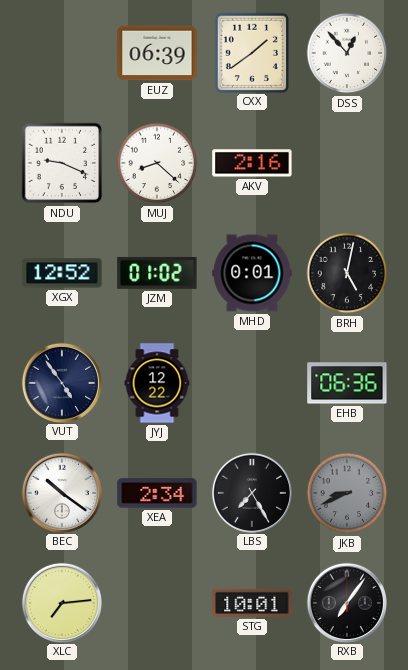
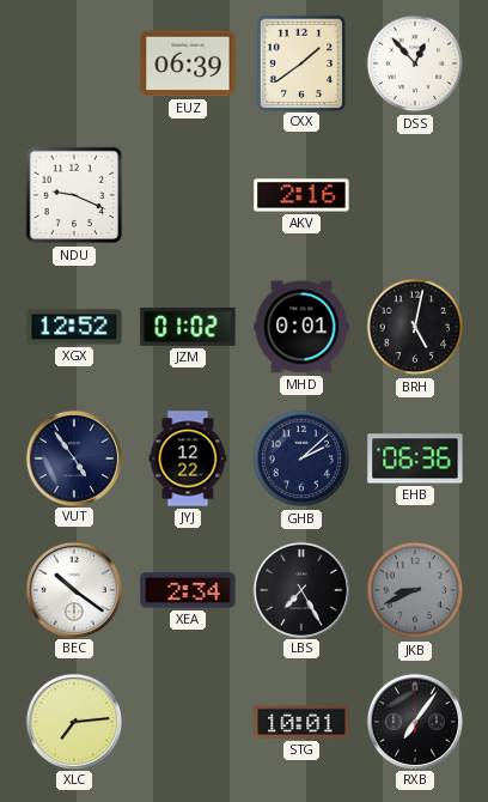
MUJ: 8:22 -> none
GHB: none -> 2:08
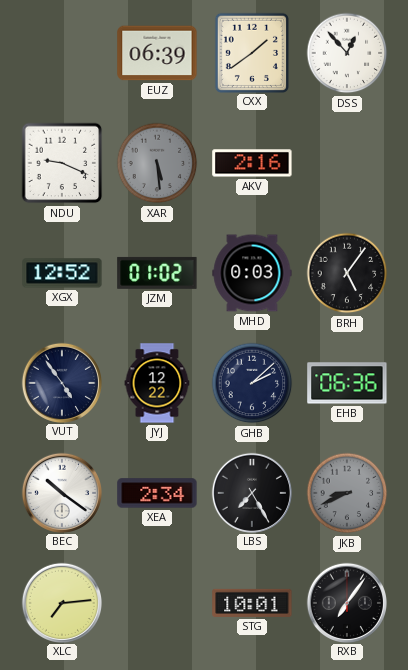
XAR: none -> 5:29
MHD: 0:01 -> 0:03
BRH: 5:02 -> 5:06
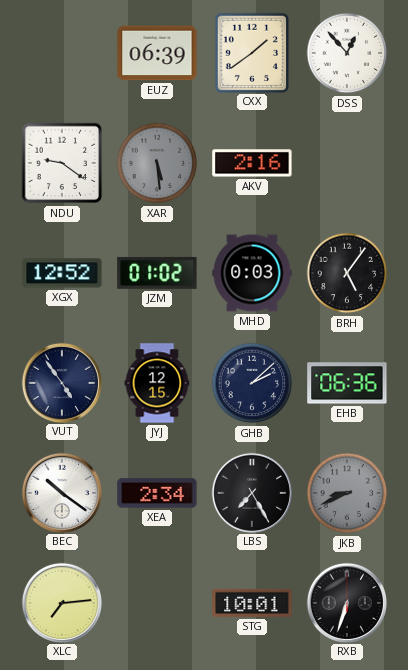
NDU: 9:19 -> 9:21
JYJ: 12:22 -> 12:15
RXB: 7:06 -> 6:33
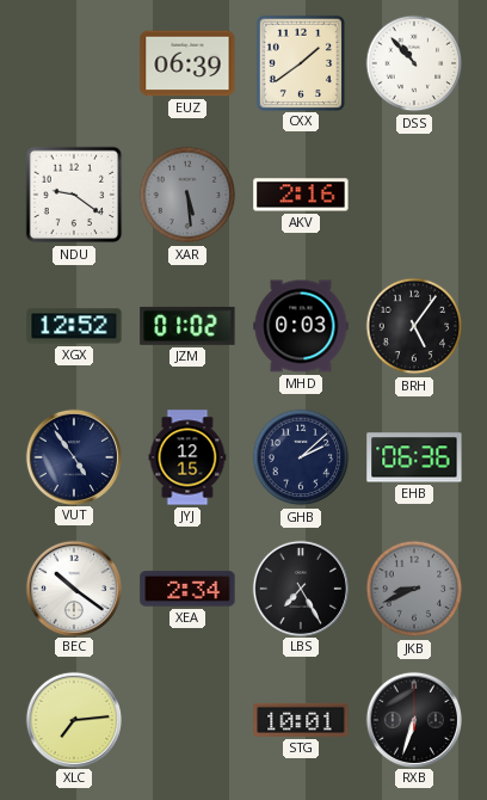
DSS: 12:53 -> 10:53
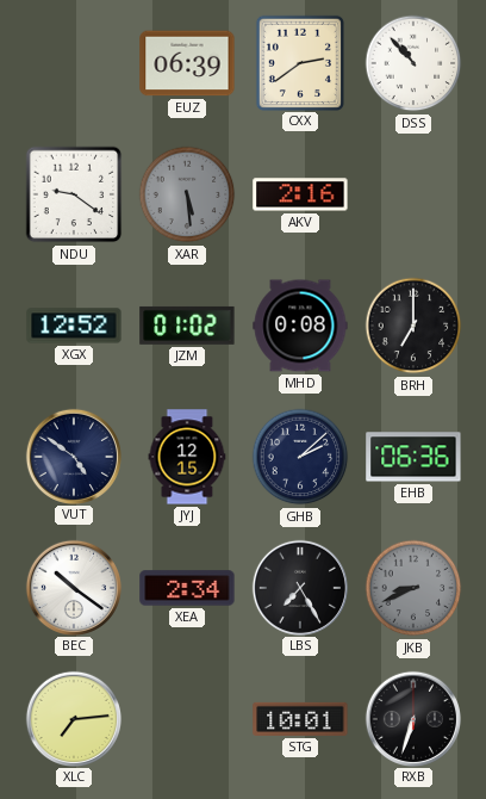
CXX: 1:39 -> 2:39
MHD: 0:03 -> 0:08
BRH: 5:06 -> 7:00
VUT: 4:54 -> 4:51
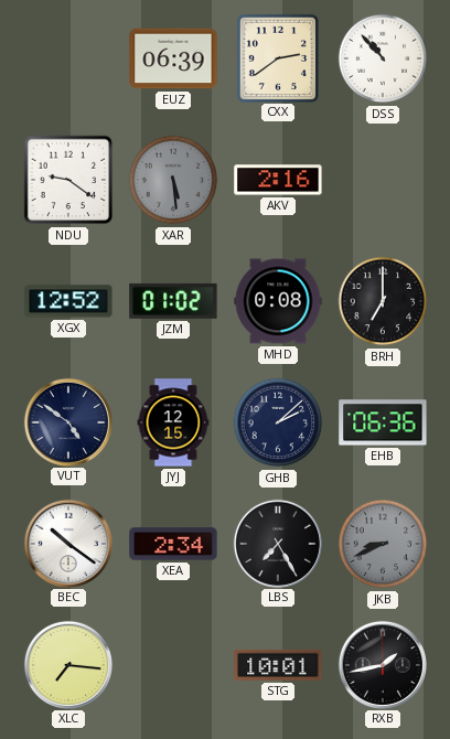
XLC: 7:14 -> 7:16
RXB: 6:33 -> 1:43
